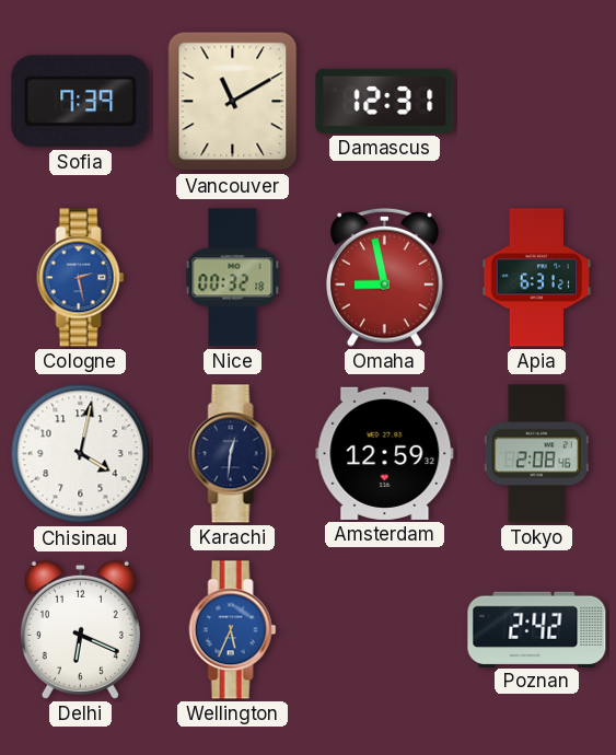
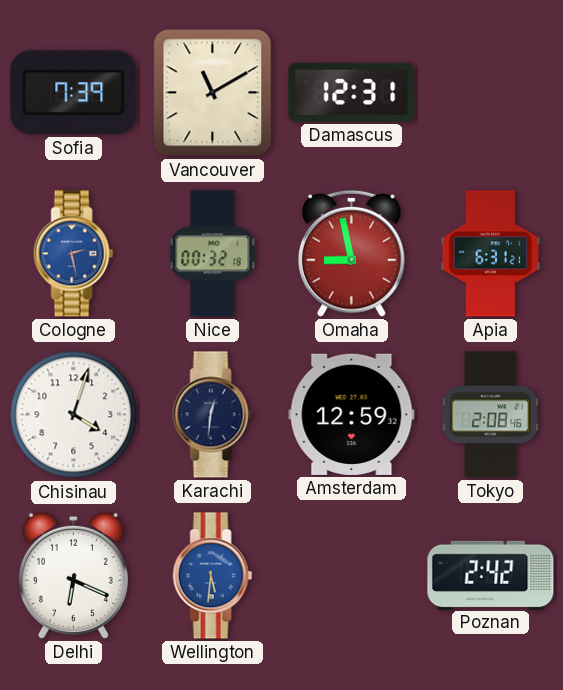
Chisinau: 4:02 -> 4:03
Wellington: 5:34 -> 5:31
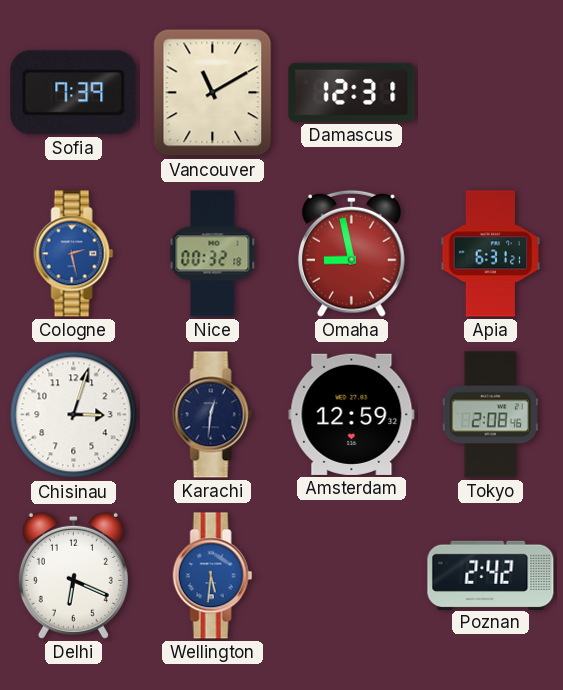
Chisinau: 4:03 -> 3:03
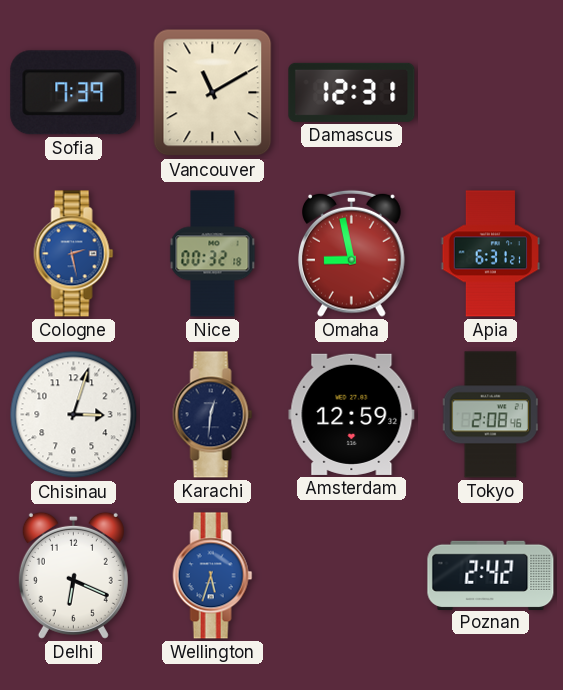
Wellington: 5:31 -> 5:33
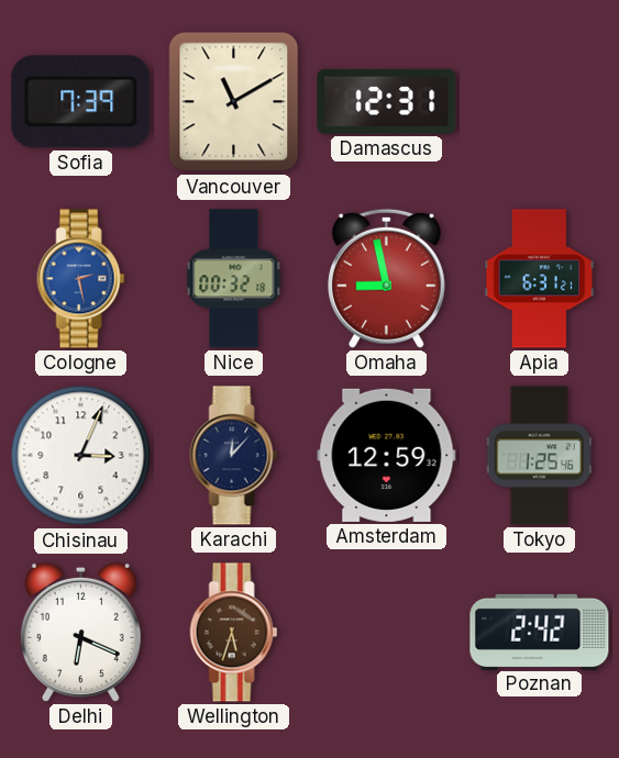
Chisinau: 3:03 -> 3:04
Karachi: 12:31 -> 12:07
Tokyo: 2:08 -> 1:25
Wellington dial: blue -> brown
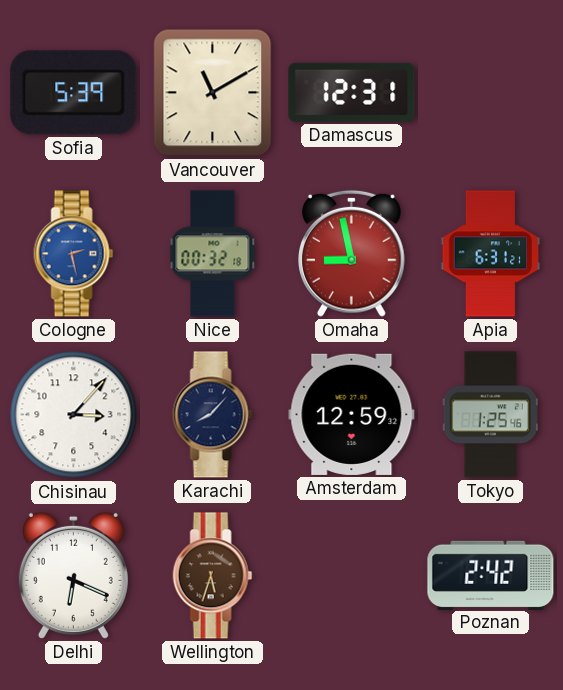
Sofia: 7:39 -> 5:39
Chisinau: 3:04 -> 3:07
Karachi: 12:07 -> 8:07
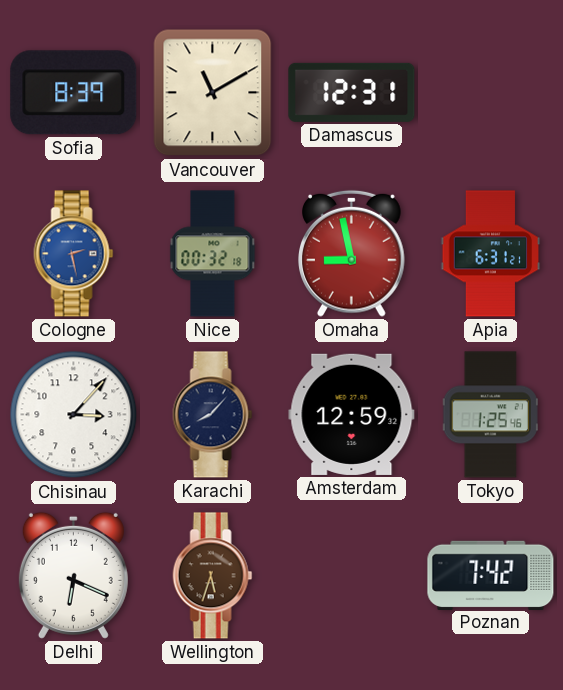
Sofia: 5:39 -> 8:39
Poznan: 2:42 -> 7:42
